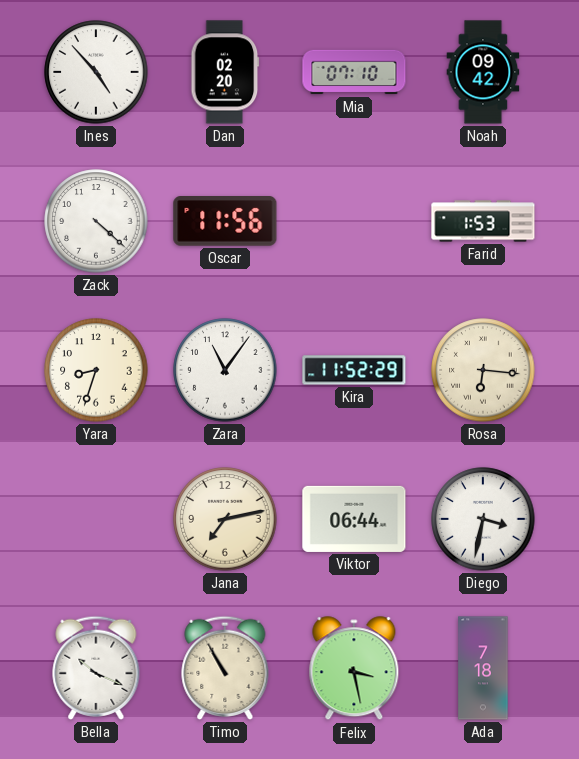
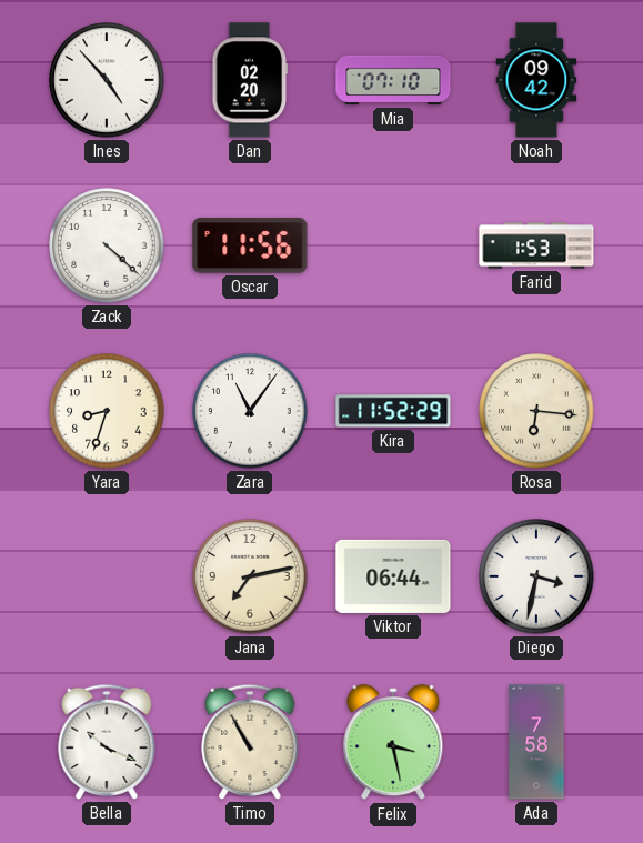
Ada: 7:18 -> 7:58
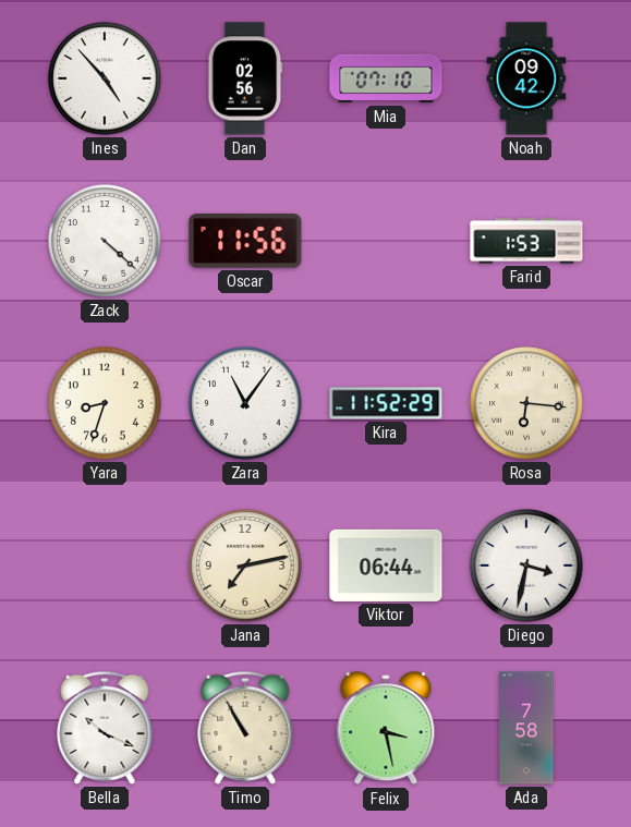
Dan: 02:20 -> 02:56
